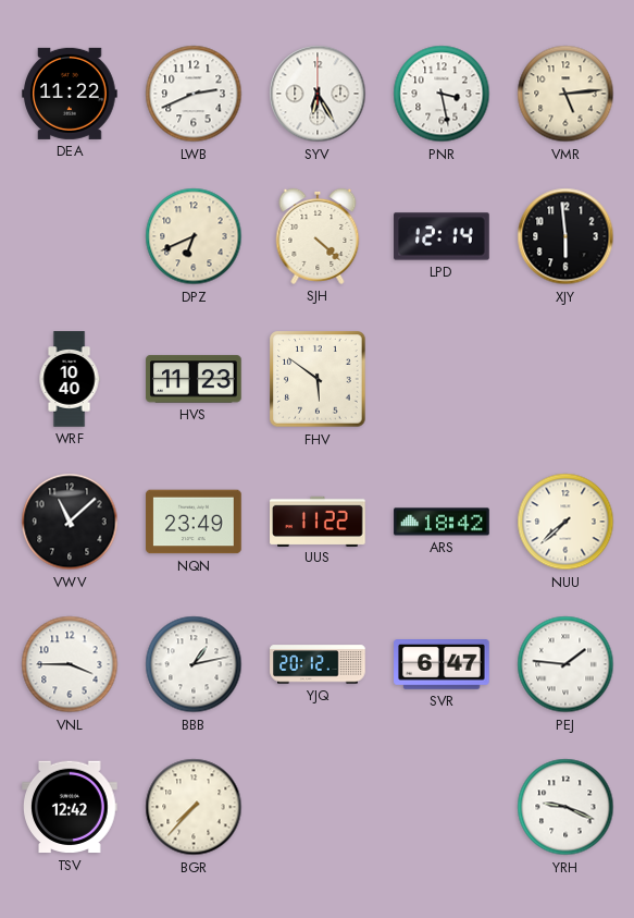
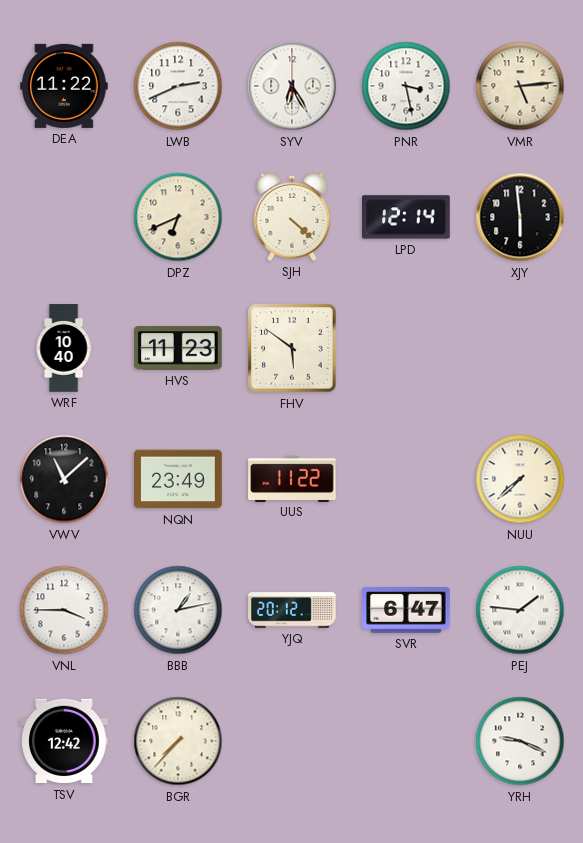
ARS: 18:42 -> none
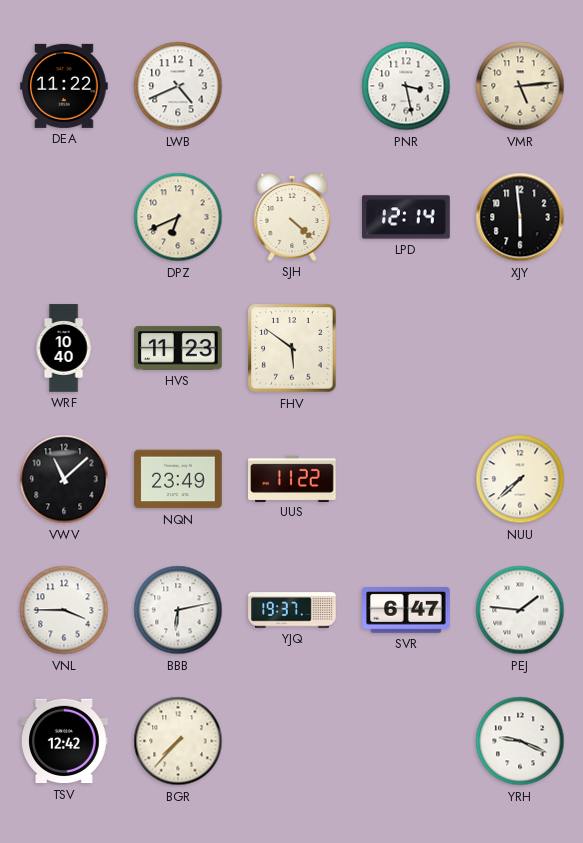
LWB: 2:41 -> 4:41
SYV: 6:25 -> none
BBB: 1:13 -> 6:13
YJQ: 20:12 -> 19:37
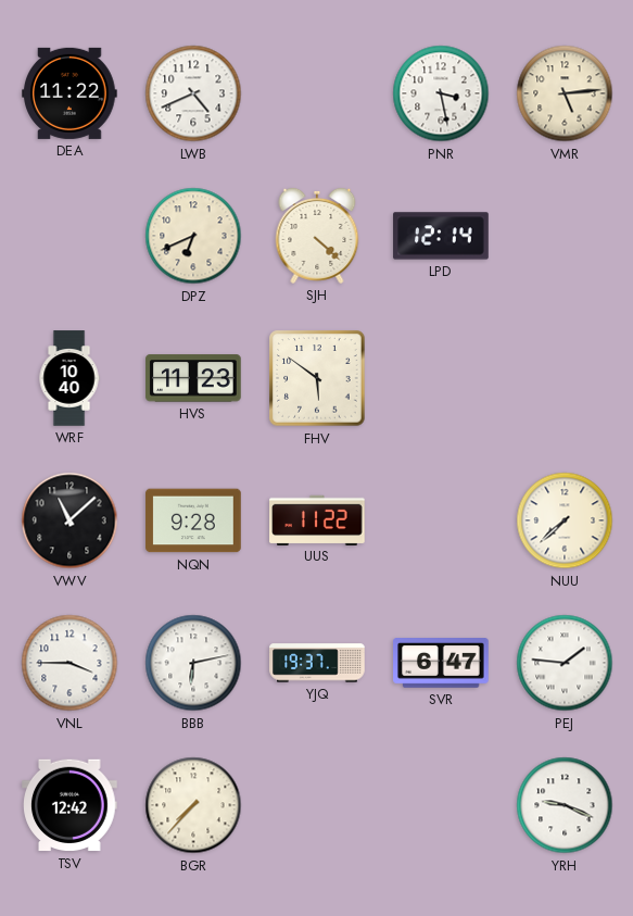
XJY: 5:59 -> none
NQN: 23:49 -> 9:28
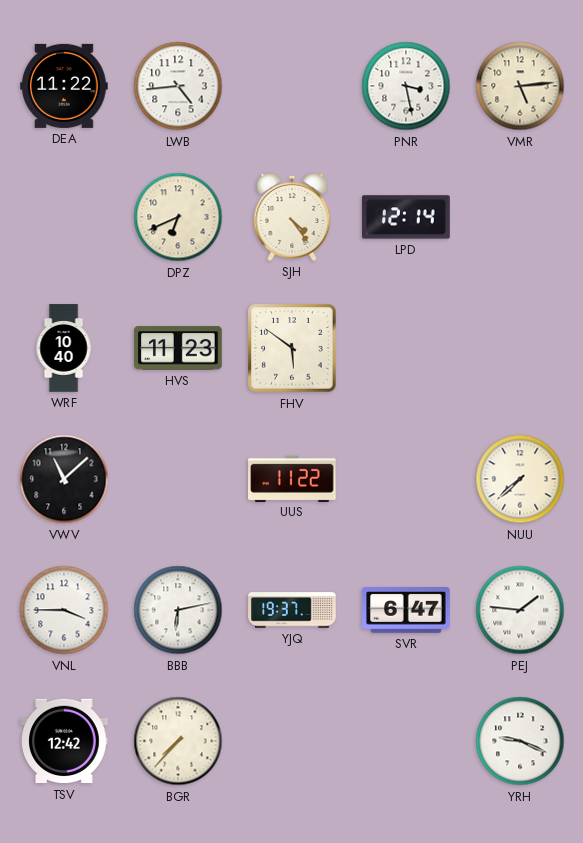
LWB: 4:41 -> 4:44
SJH: 4:22 -> 4:24
NQN: 9:28 -> none
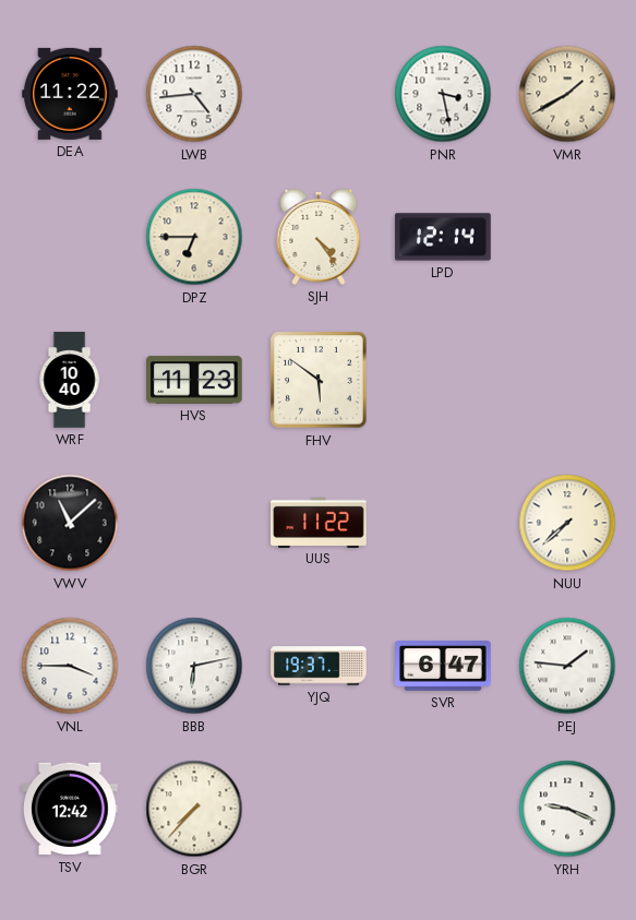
VMR: 5:14 -> 1:40
DPZ: 6:41 -> 6:45
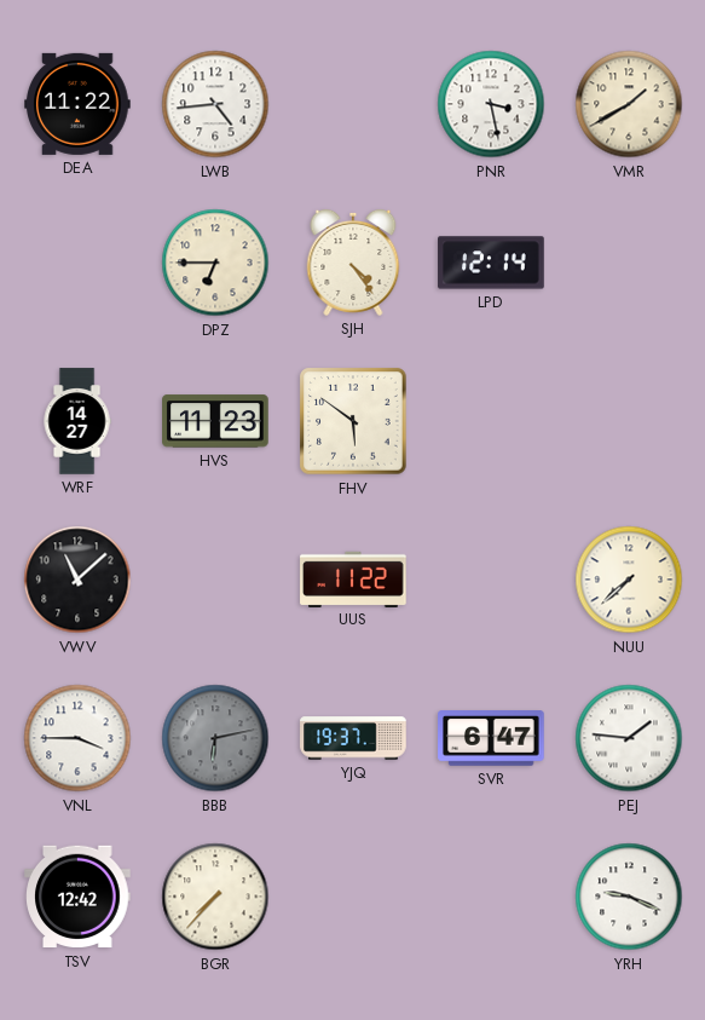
WRF: 10:40 -> 14:27
BBB dial: white -> grey
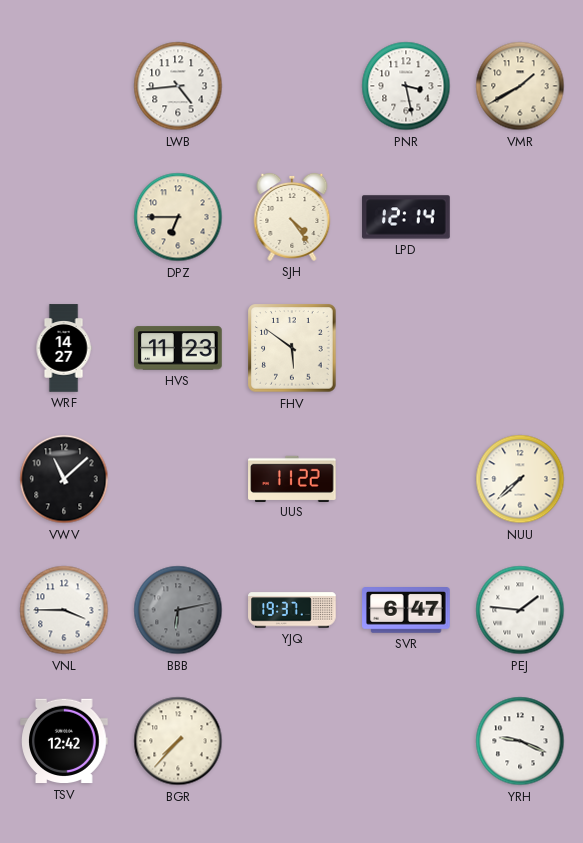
DEA: 11:22 -> none
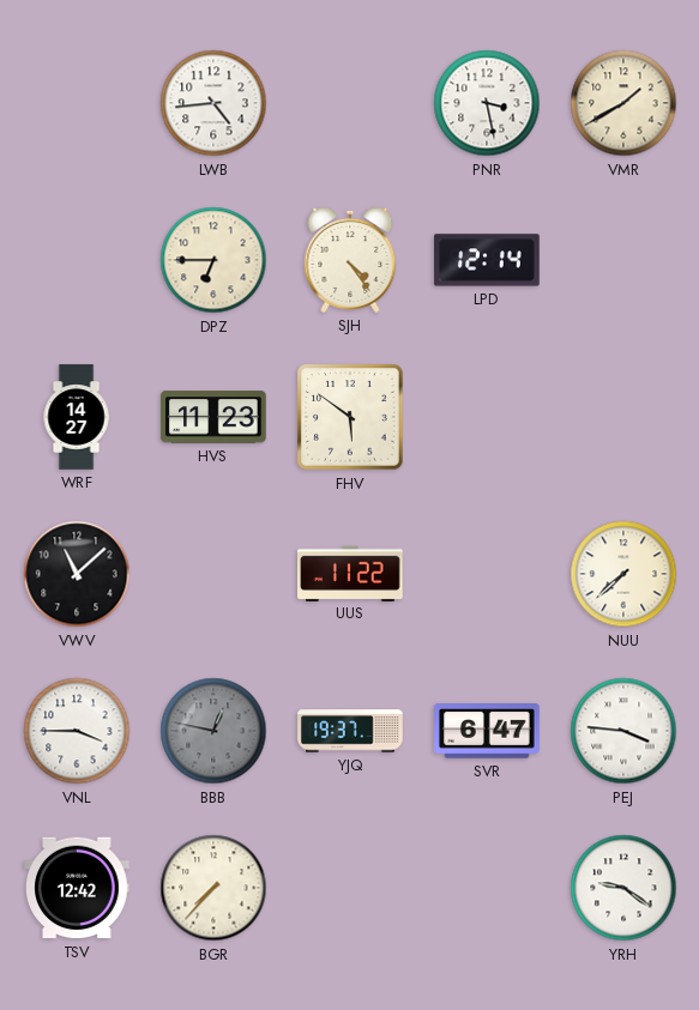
BBB: 6:13 -> 12:47
PEJ: 1:46 -> 3:46
YRH: 9:19 -> 9:21
